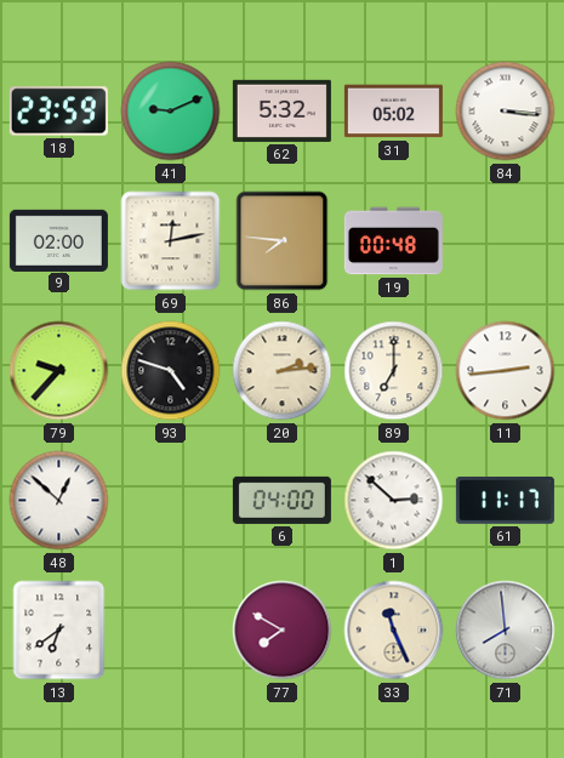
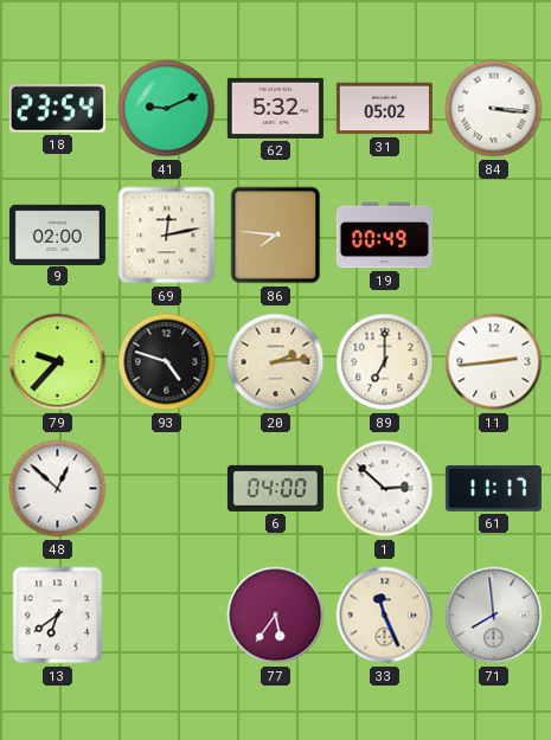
18: 23:59 -> 23:54
19: 00:48 -> 00:49
77: 7:50 -> 5:36
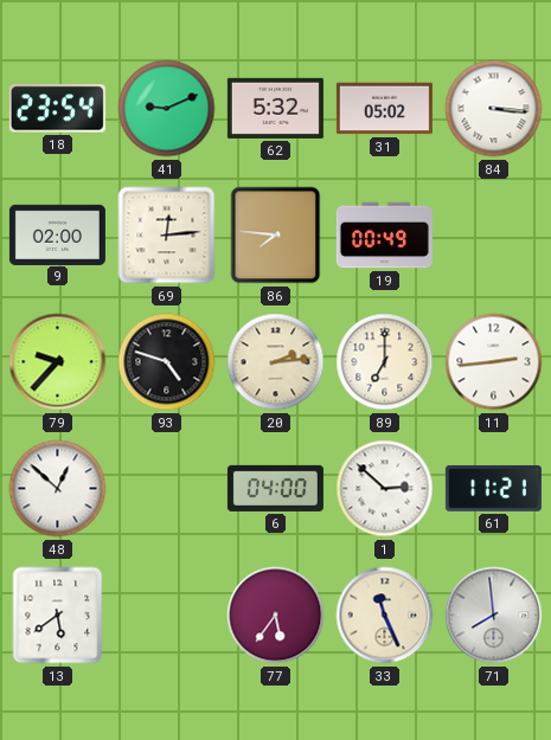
69: 12:13 -> 12:14
61: 11:17 -> 11:21
13: 6:39 -> 5:39
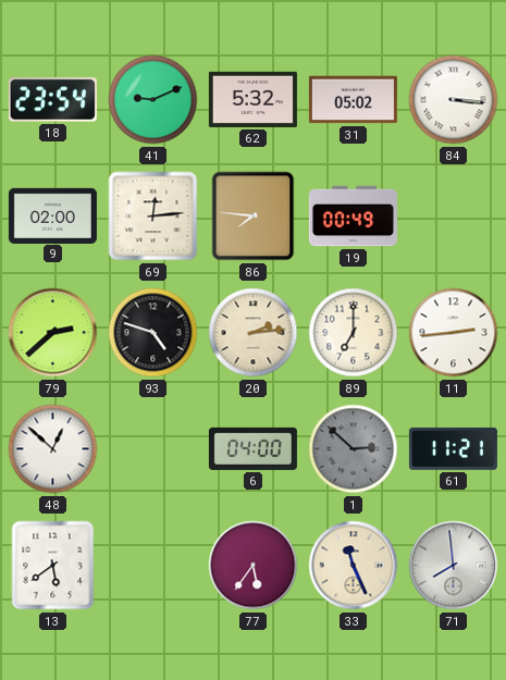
79: 9:37 -> 2:38
1 dial: white -> grey
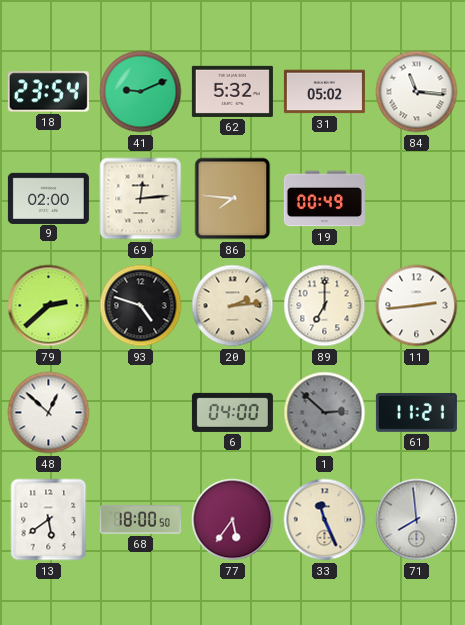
84: 3:16 -> 11:16
68: none -> 18:00
